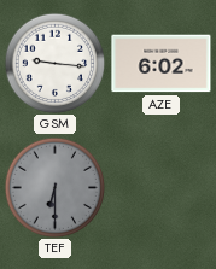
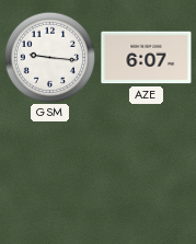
AZE: 6:02 -> 6:07
TEF: 6:30 -> none
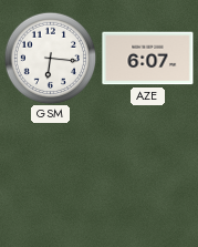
GSM: 9:16 -> 6:16
